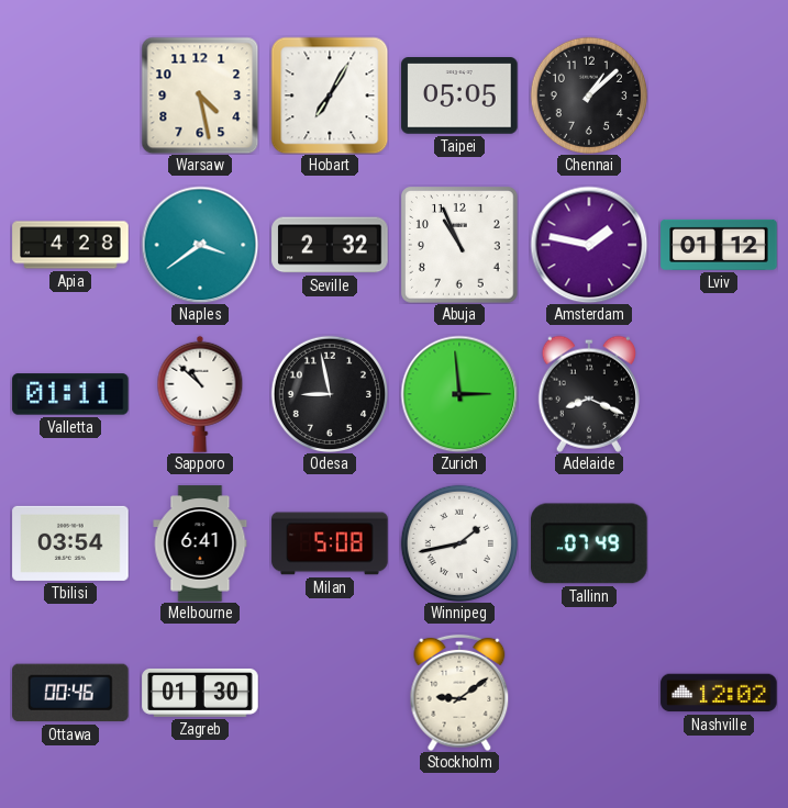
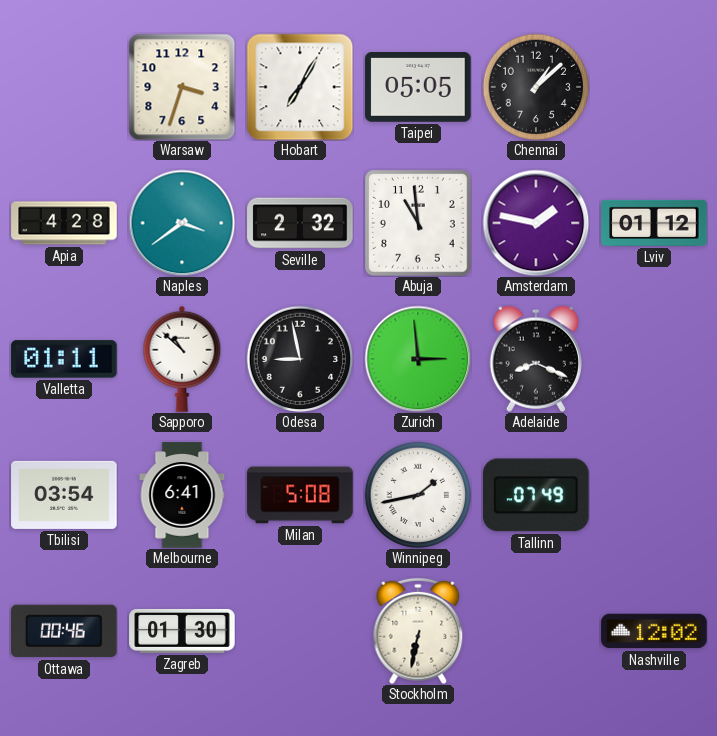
Warsaw: 4:28 -> 3:33
Abuja: 10:56 -> 10:59
Stockholm: 9:09 -> 6:32
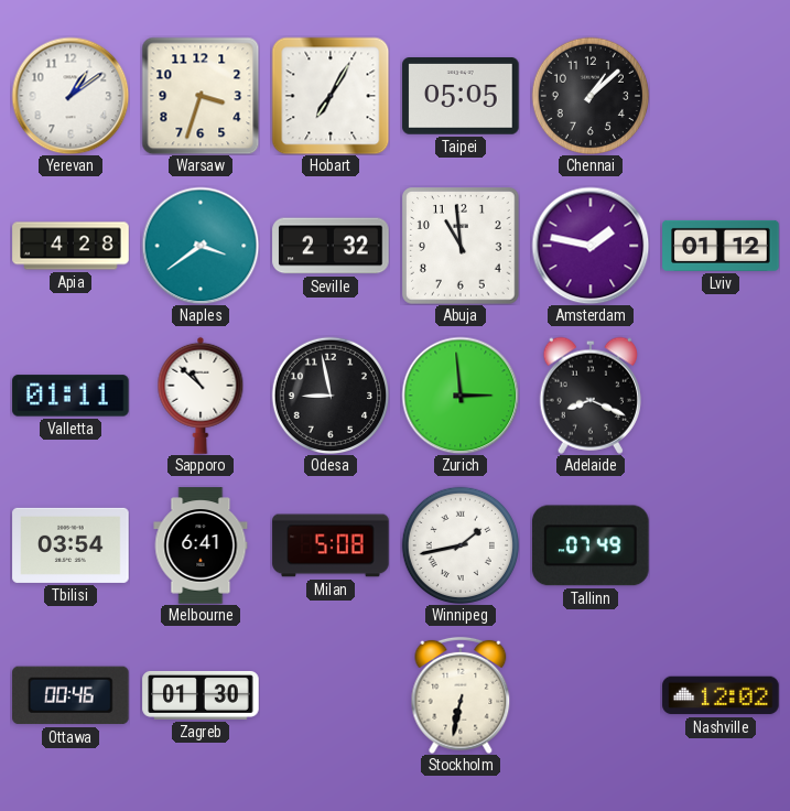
Yerevan: none -> 1:09
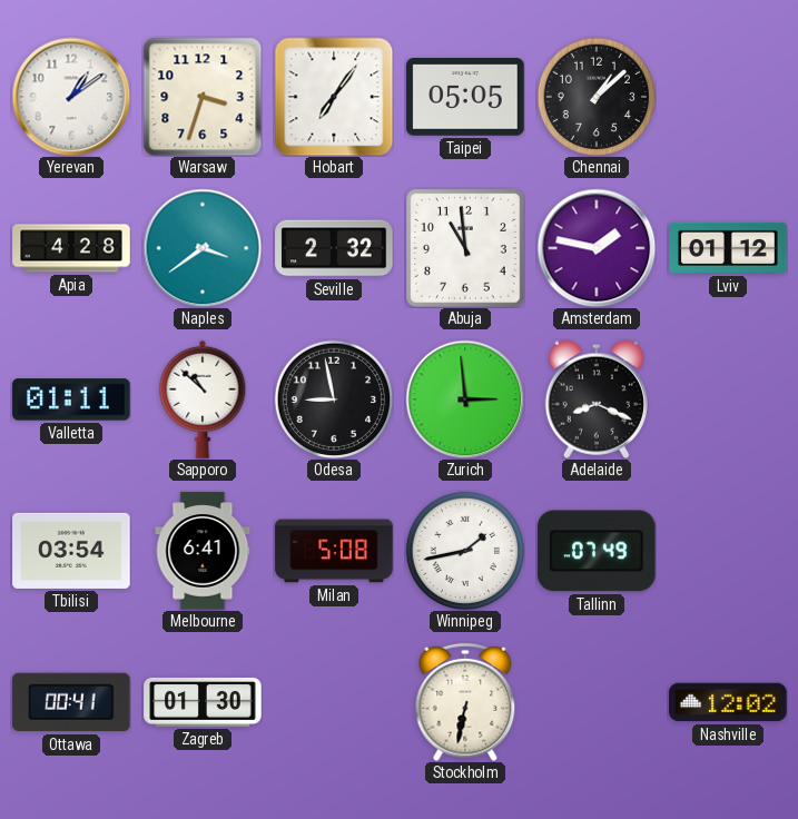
Hobart: 7:05 -> 7:06
Ottawa: 00:46 -> 00:41
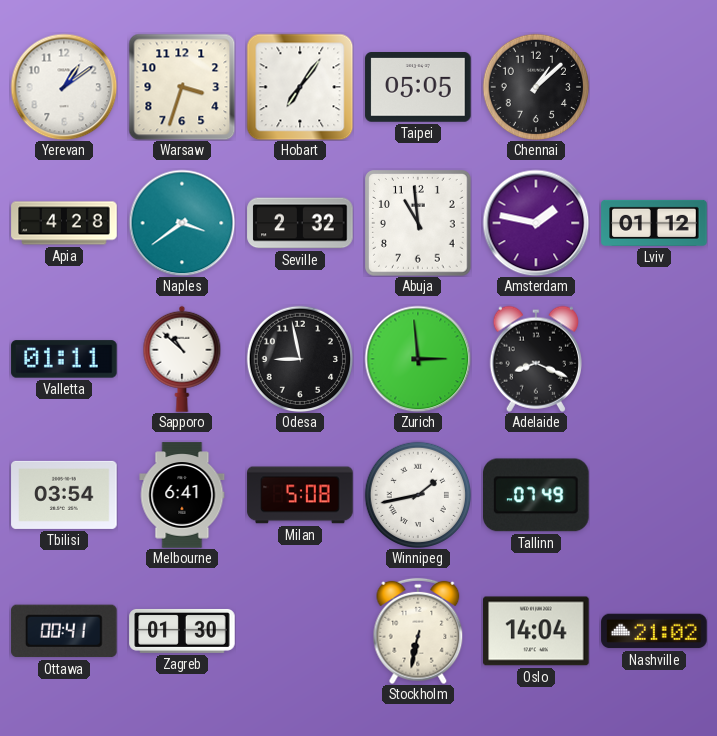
Oslo: none -> 14:04
Nashville: 12:02 -> 21:02
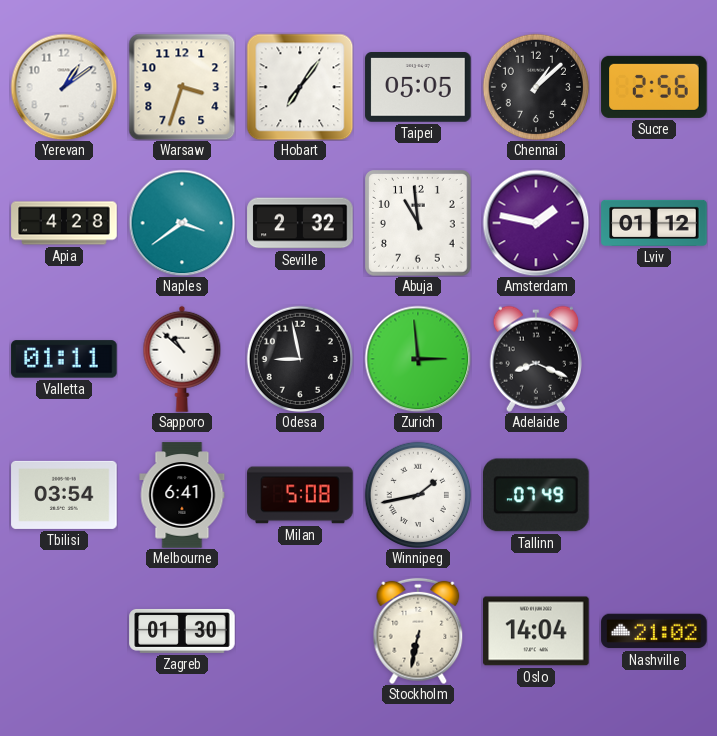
Sucre: none -> 2:56
Ottawa: 00:41 -> none
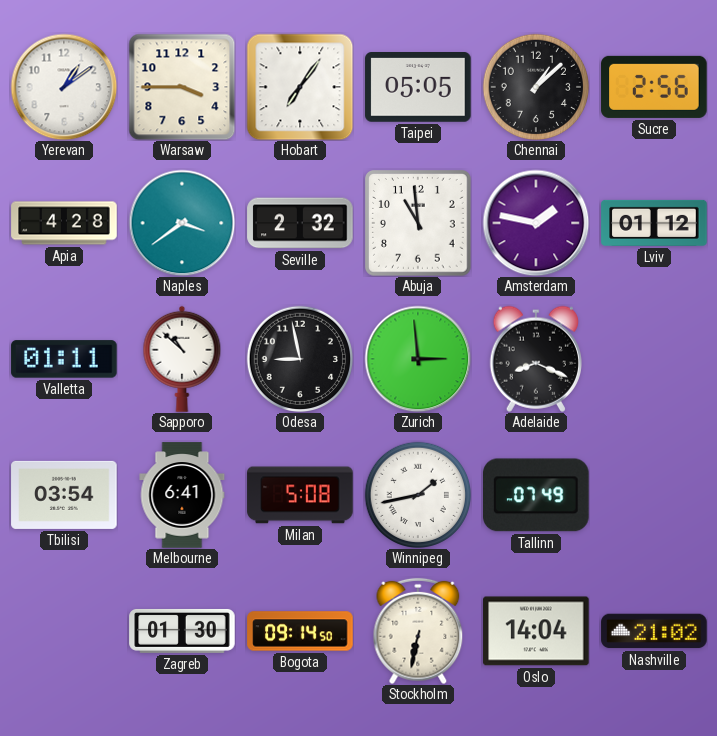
Warsaw: 3:33 -> 3:45
Bogota: none -> 09:14
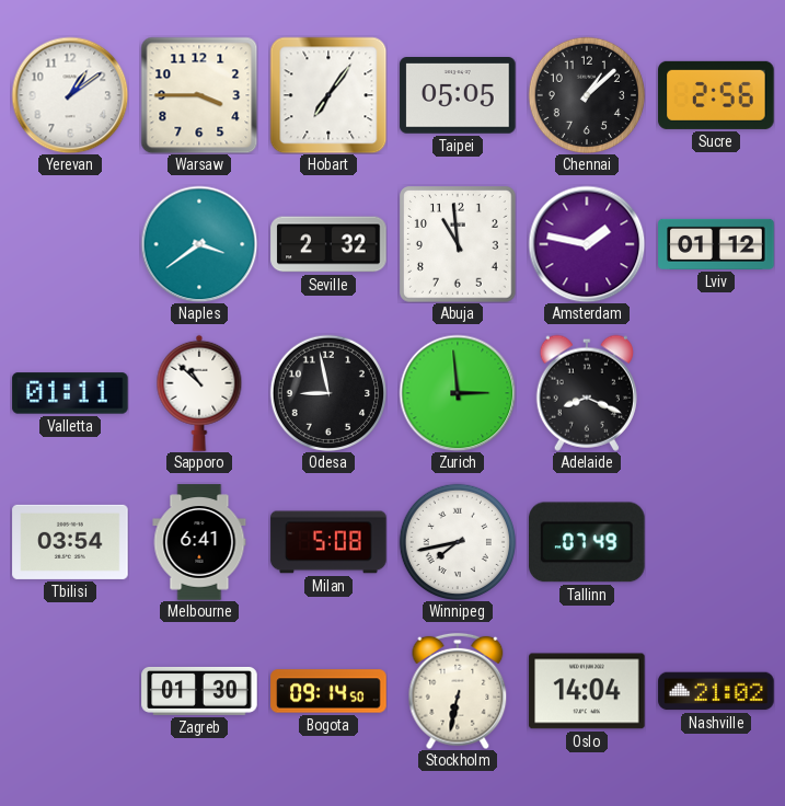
Apia: 4:28 -> none
Winnipeg: 1:43 -> 7:43
